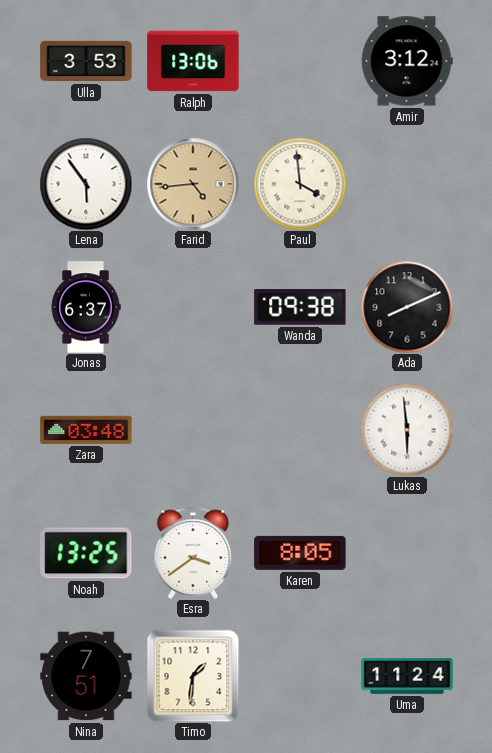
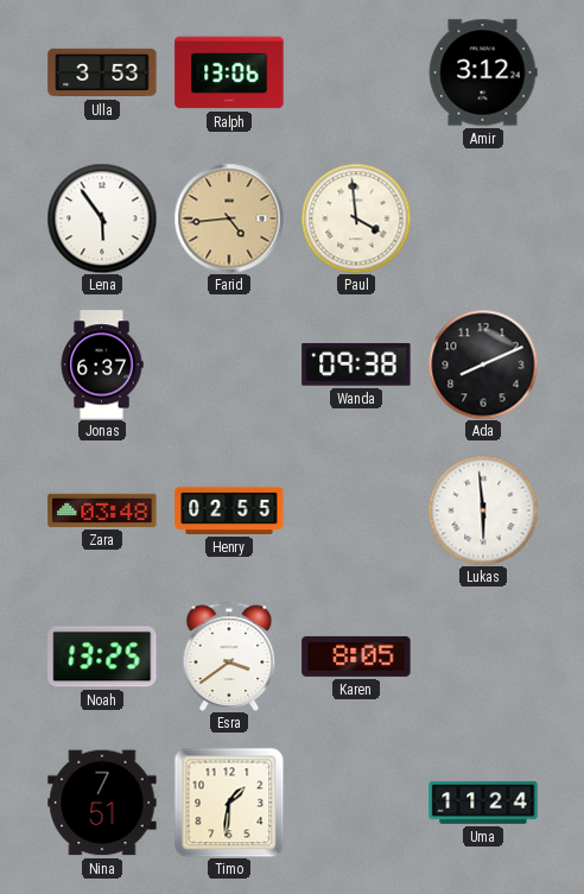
Henry: none -> 02:55
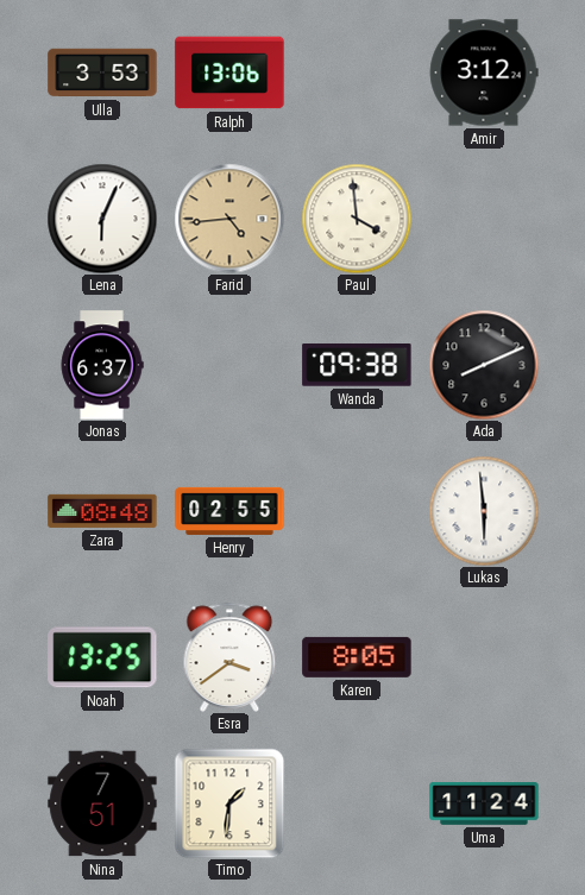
Lena: 5:54 -> 6:04
Zara: 03:48 -> 08:48
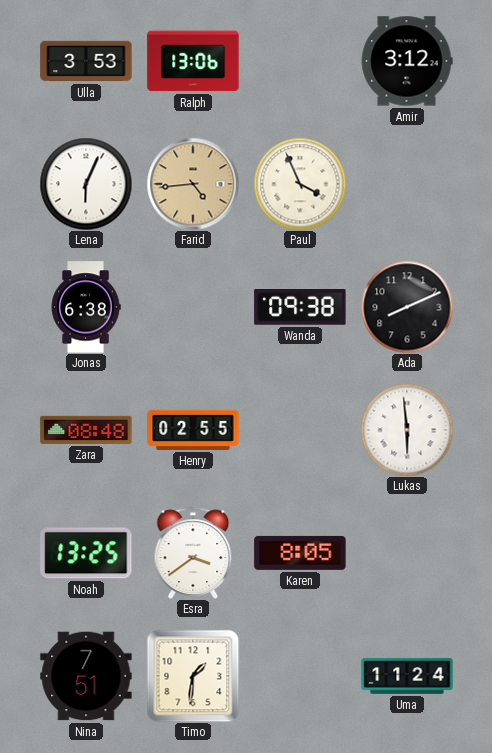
Paul: 3:59 -> 3:56
Jonas: 6:37 -> 6:38
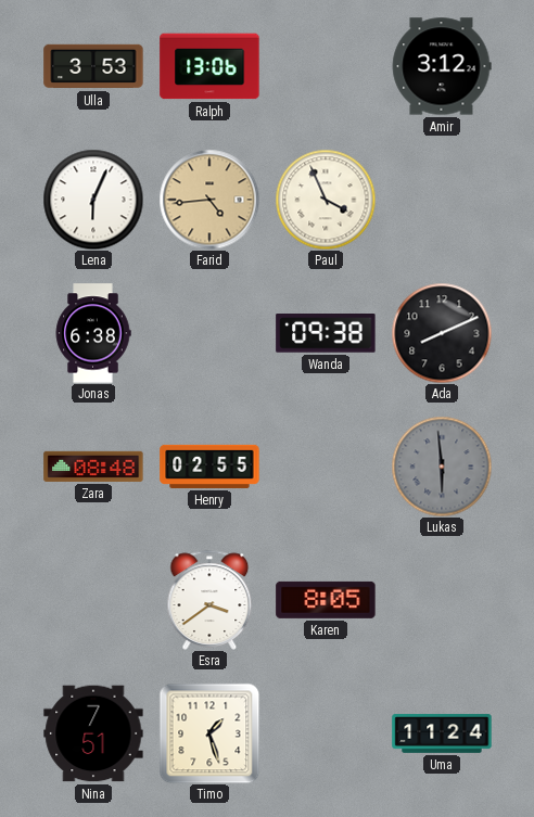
Lukas dial: white -> grey
Noah: 13:25 -> none
Timo: 1:31 -> 1:27
